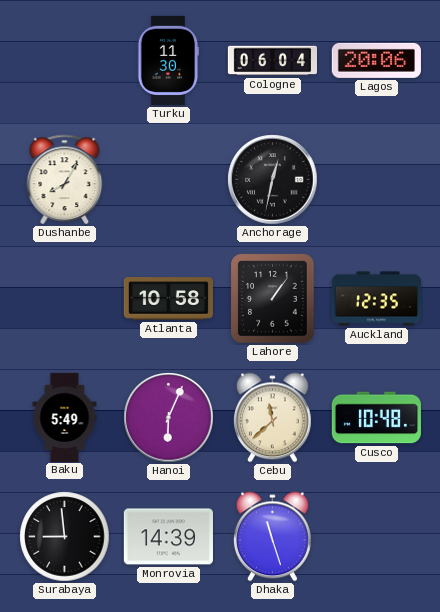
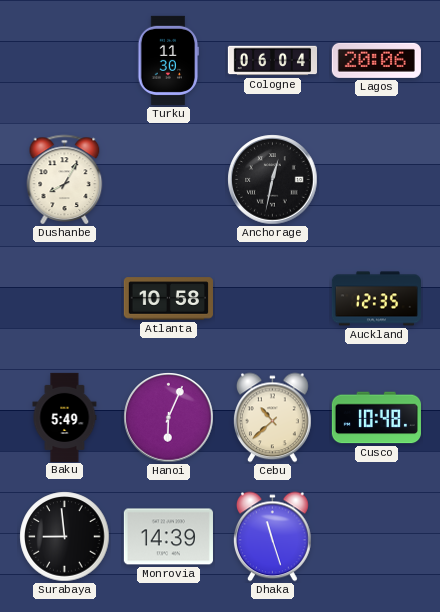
Lahore: 1:06 -> none
Cebu: 11:38 -> 10:38
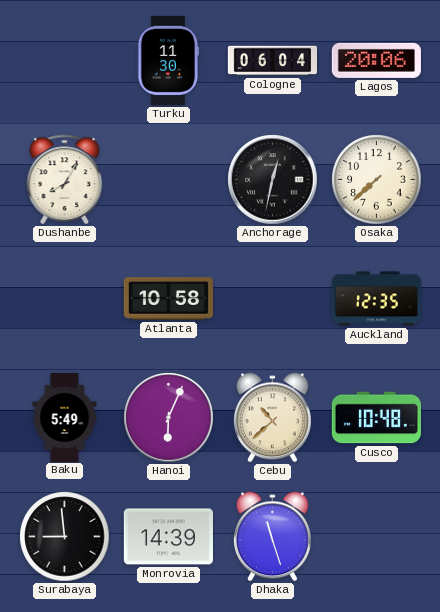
Osaka: none -> 7:38
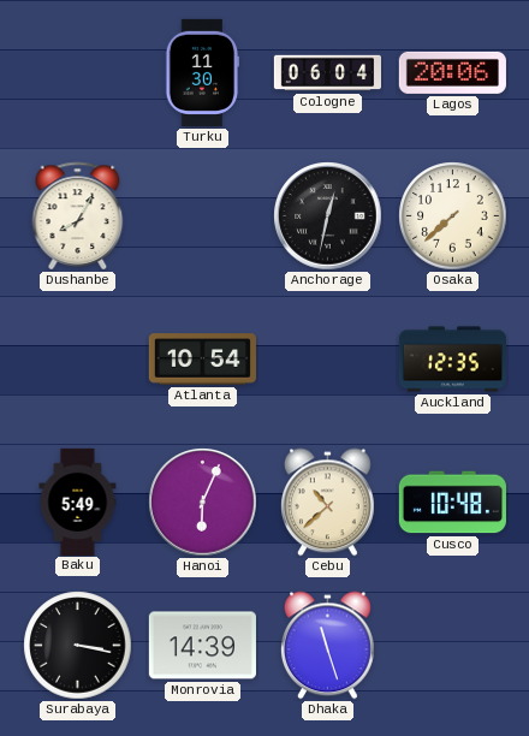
Atlanta: 10:58 -> 10:54
Surabaya: 8:59 -> 3:17
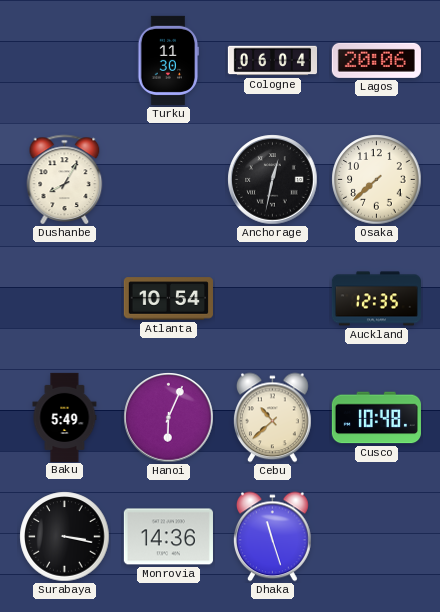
Monrovia: 14:39 -> 14:36
